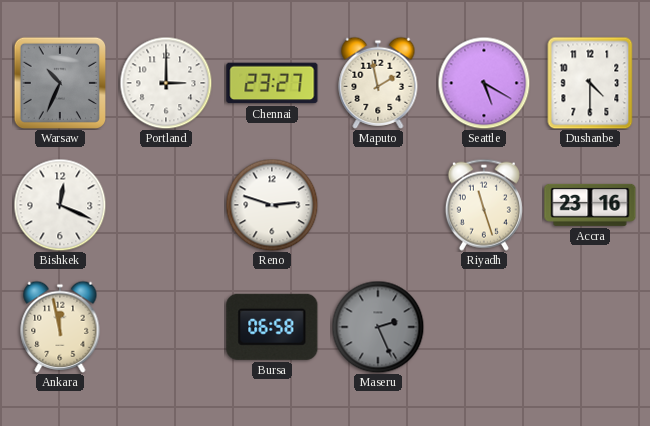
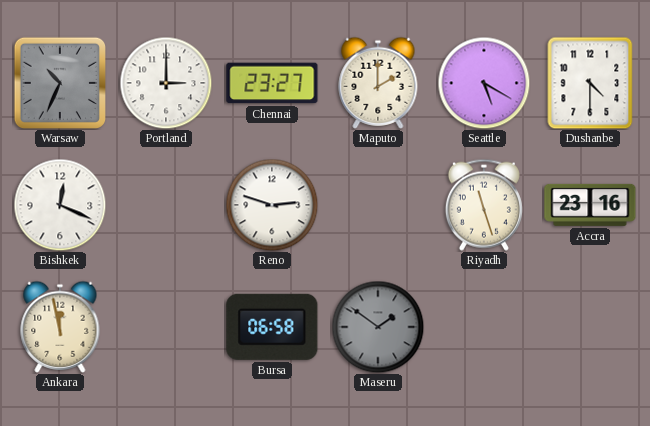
Maputo: 1:58 -> 2:00
Maseru: 2:26 -> 1:51
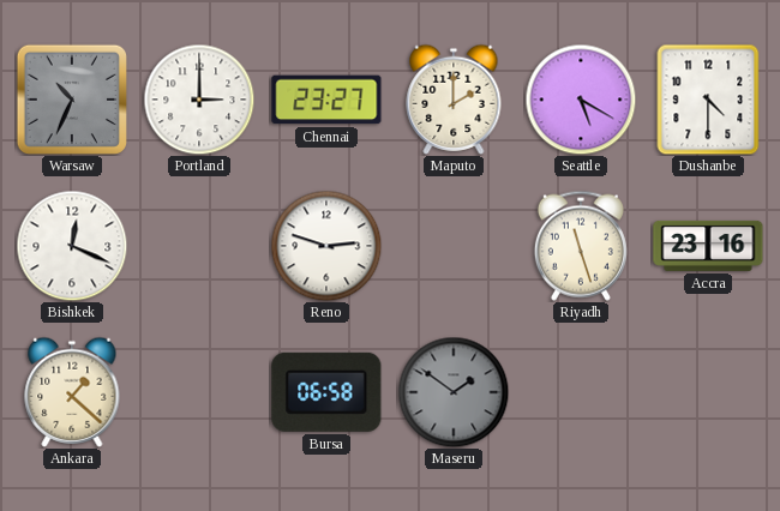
Ankara: 11:58 -> 1:22
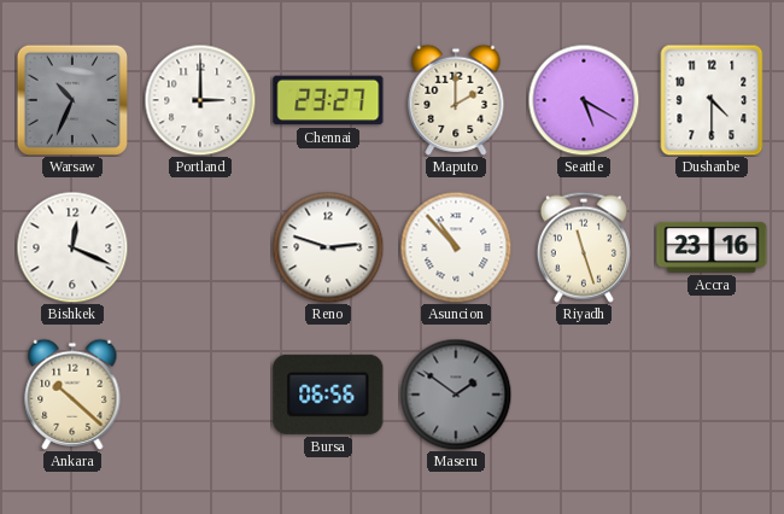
Asuncion: none -> 10:53
Ankara: 1:22 -> 10:22
Bursa: 06:58 -> 06:56
